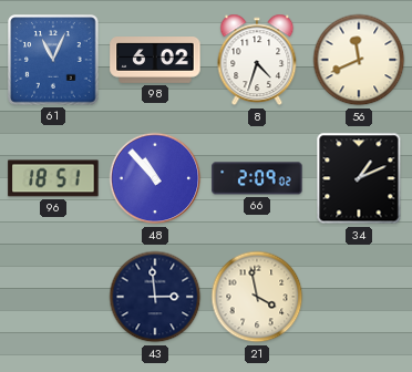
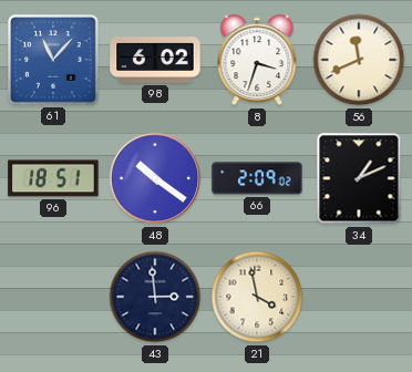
61: 11:04 -> 11:07
8: 4:33 -> 3:33
48: 10:53 -> 10:21
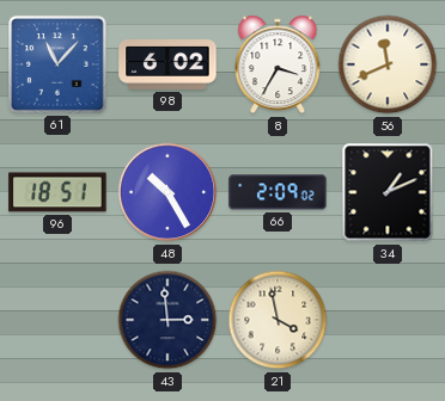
8: 3:33 -> 3:35
48: 10:21 -> 10:25
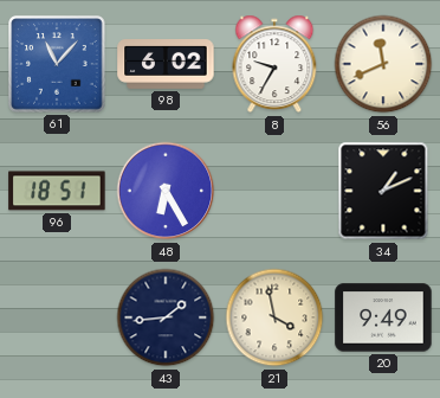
8: 3:35 -> 9:35
48: 10:25 -> 6:25
66: 2:09 -> none
43: 2:59 -> 1:44
20: none -> 9:49
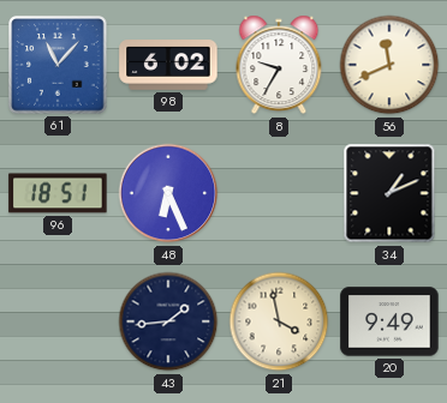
48: 6:25 -> 6:26
